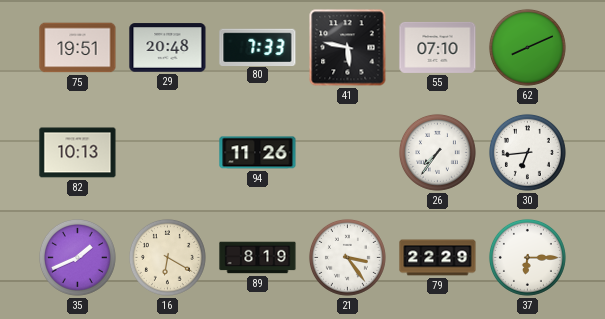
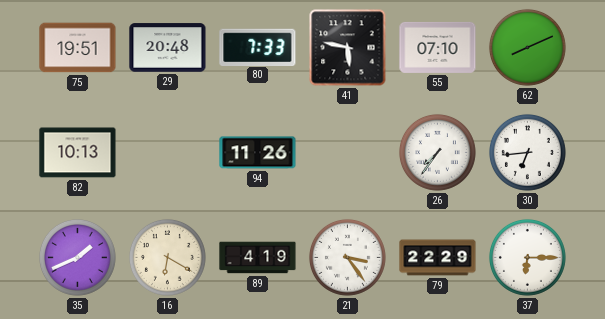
89: 8:19 -> 4:19
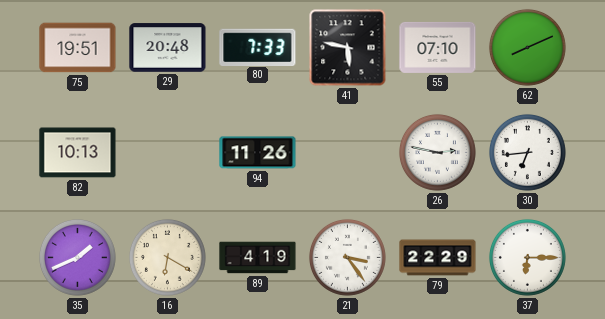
26: 7:36 -> 2:47
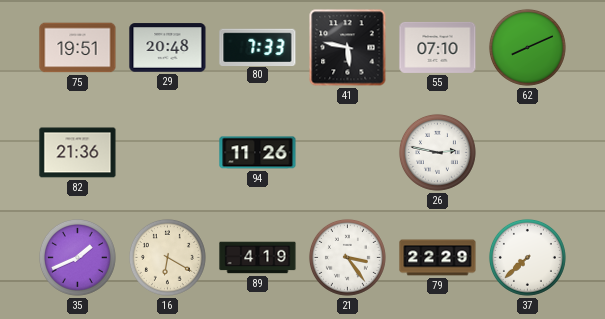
82: 10:13 -> 21:36
30: 6:44 -> none
37: 6:15 -> 7:38
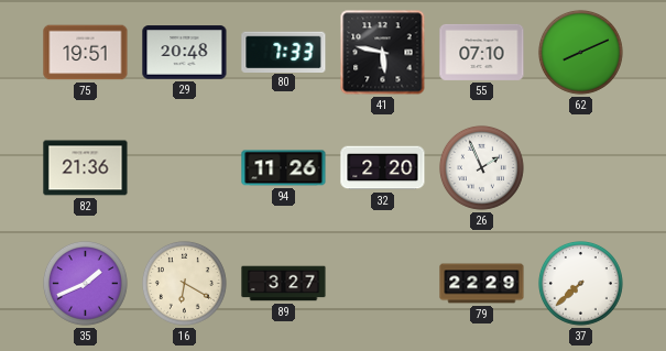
32: none -> 2:20
26: 2:47 -> 1:56
89: 4:19 -> 3:27
21: 3:24 -> none
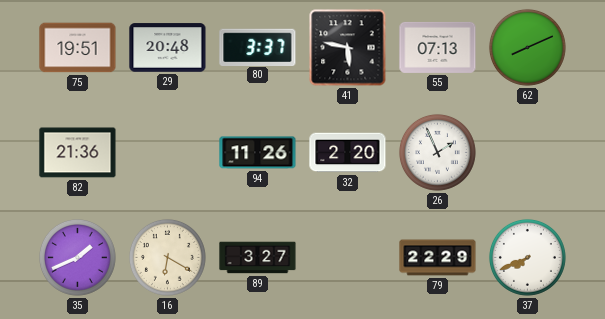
80: 7:33 -> 3:37
55: 07:10 -> 07:13
37: 7:38 -> 7:41
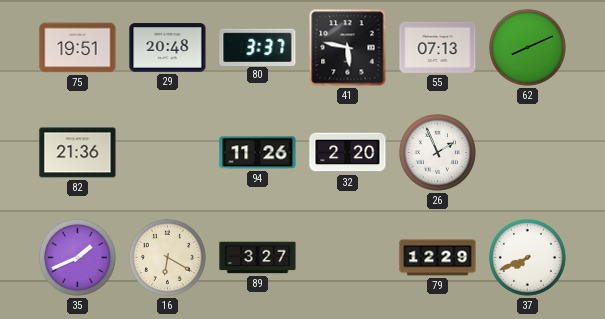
79: 22:29 -> 12:29
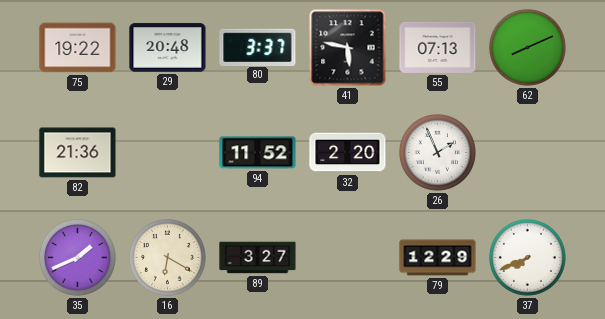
75: 19:51 -> 19:22
94: 11:26 -> 11:52
